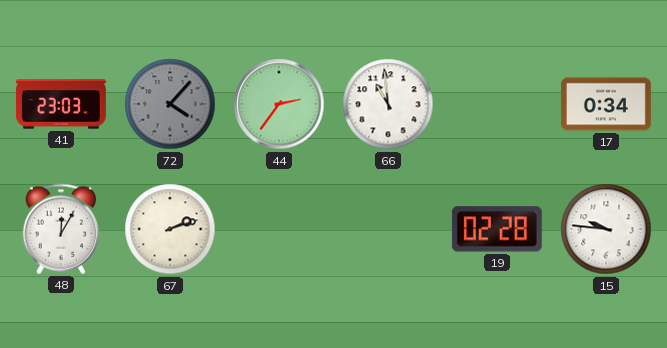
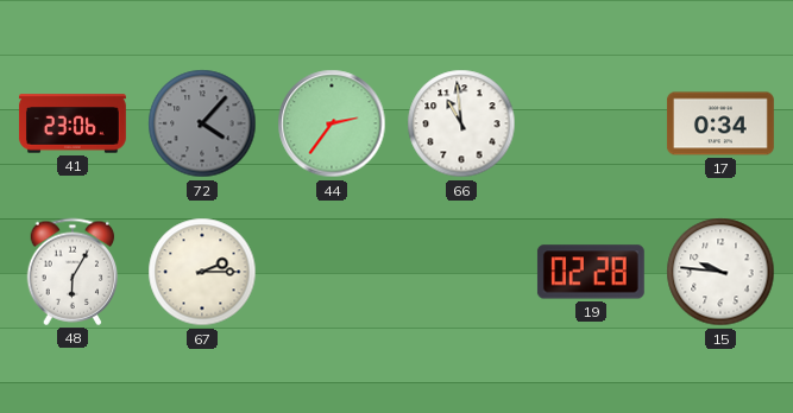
41: 23:03 -> 23:06
48: 12:05 -> 6:05
67: 2:12 -> 2:15
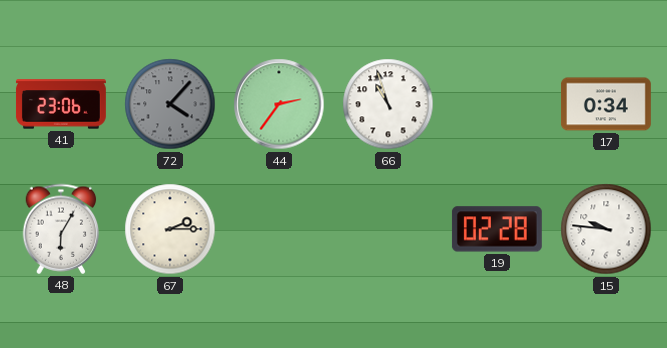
66: 10:59 -> 10:57
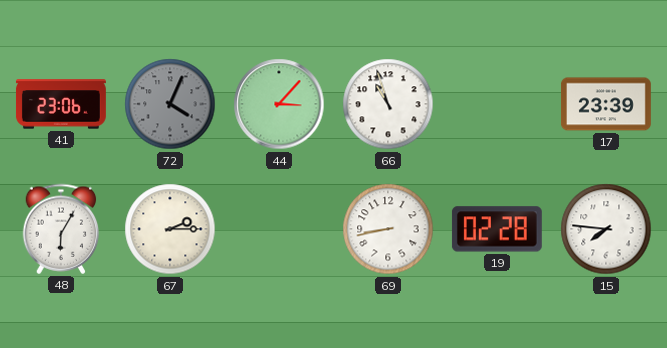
72: 4:07 -> 4:04
44: 2:36 -> 3:07
17: 0:34 -> 23:39
69: none -> 8:43
15: 9:46 -> 7:46
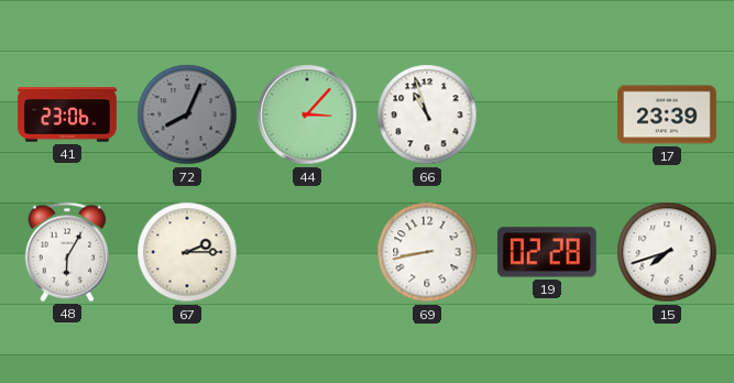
72: 4:04 -> 8:04
15: 7:46 -> 7:42
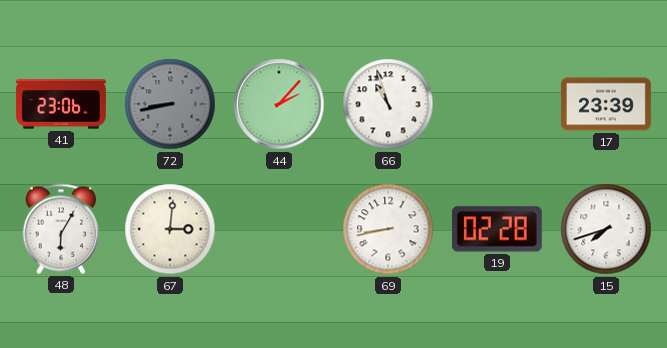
72: 8:04 -> 8:43
44: 3:07 -> 2:07
67: 2:15 -> 3:01
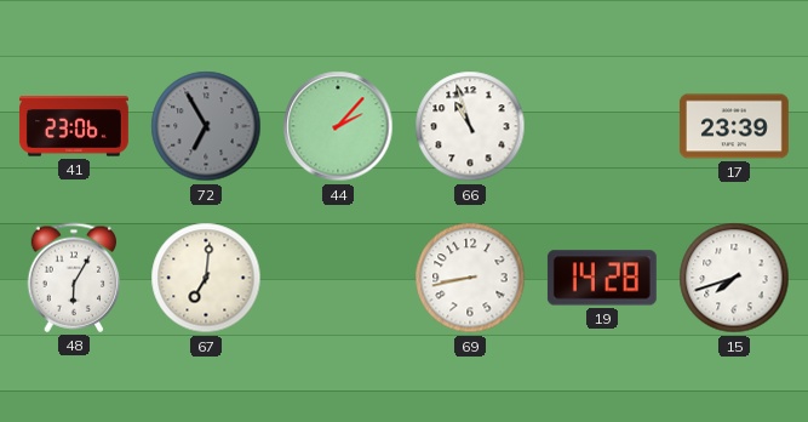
72: 8:43 -> 6:55
67: 3:01 -> 7:01
19: 02:28 -> 14:28
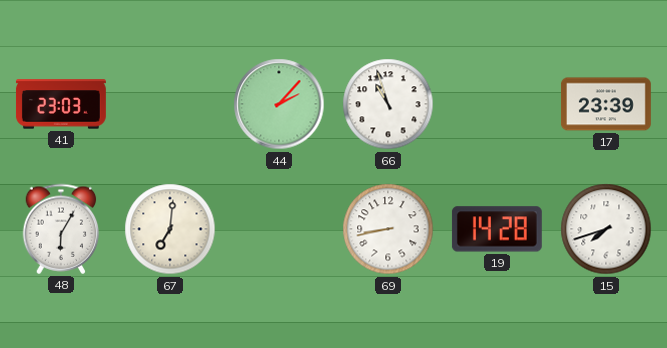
41: 23:06 -> 23:03
72: 6:55 -> none
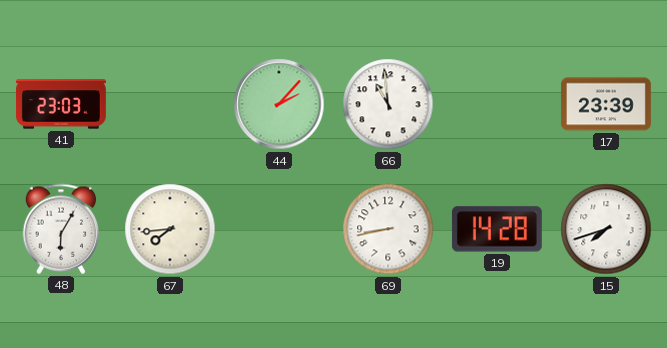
66: 10:57 -> 10:59
67: 7:01 -> 7:44
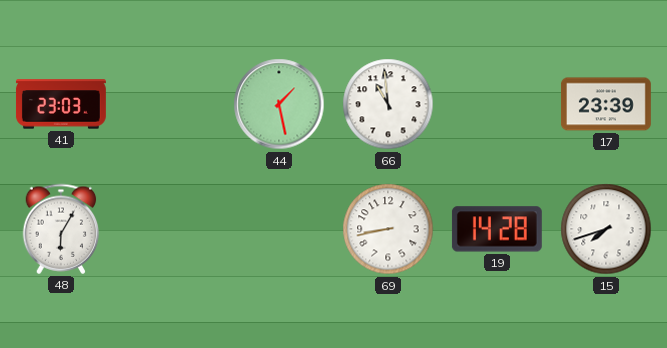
44: 2:07 -> 1:28
67: 7:44 -> none
